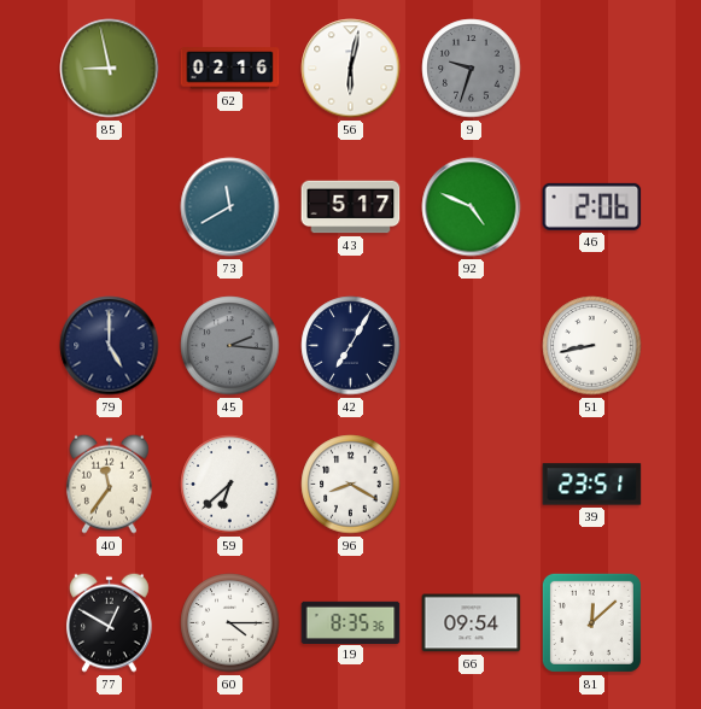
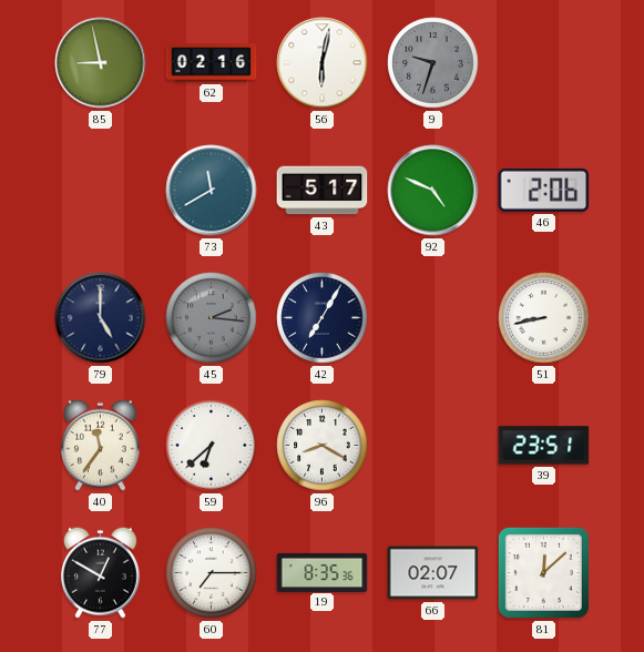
60: 4:15 -> 7:15
66: 09:54 -> 02:07
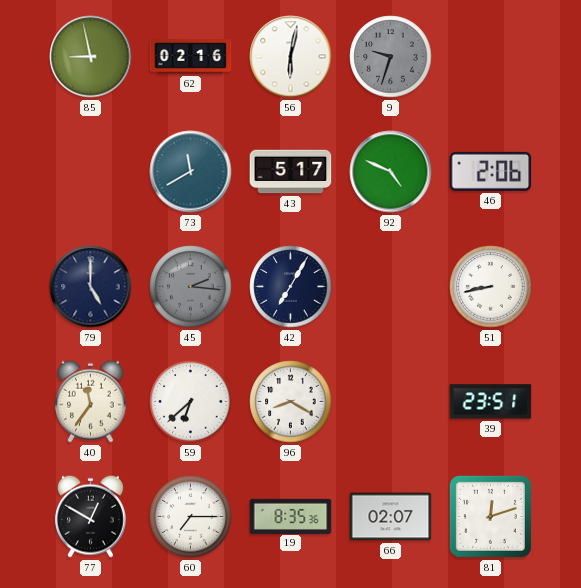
81: 12:08 -> 12:12
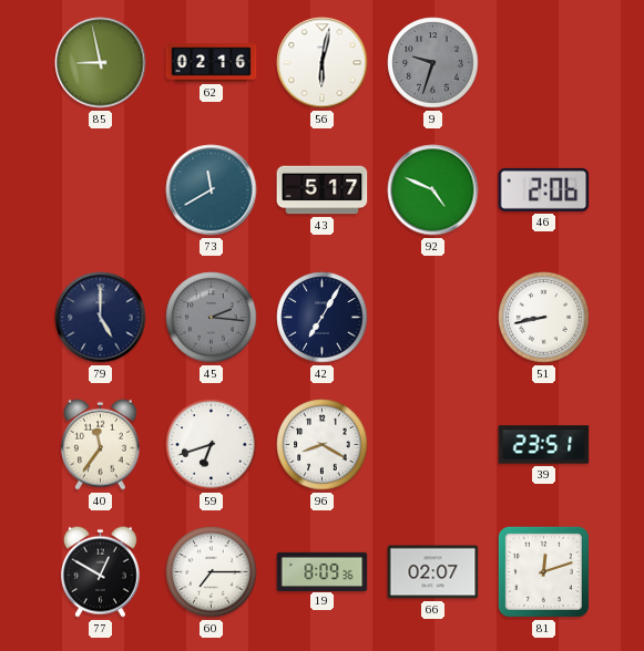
59: 6:38 -> 6:42
19: 8:35 -> 8:09
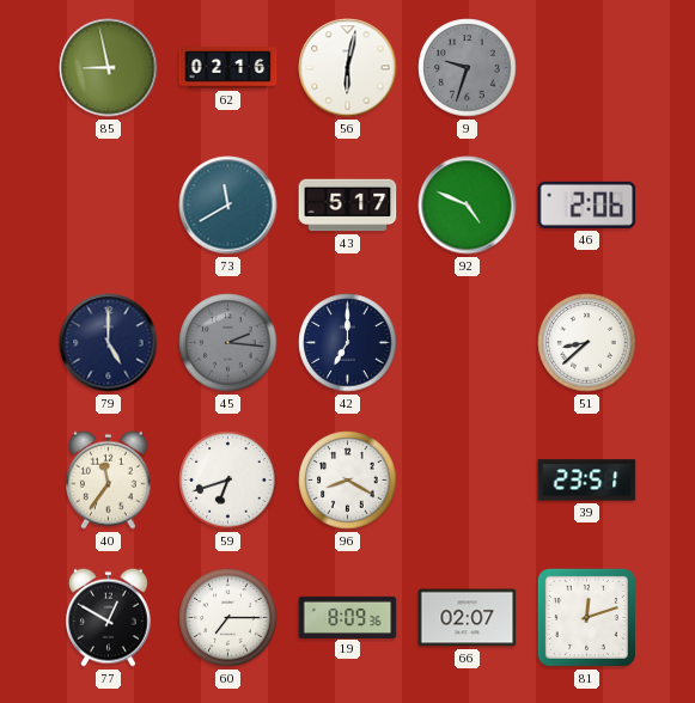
42: 7:05 -> 7:00
51: 8:43 -> 8:38
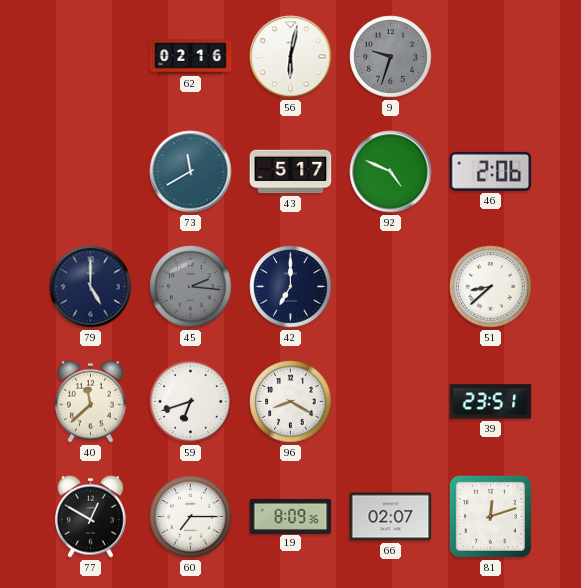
85: 8:58 -> none
40: 11:36 -> 11:38
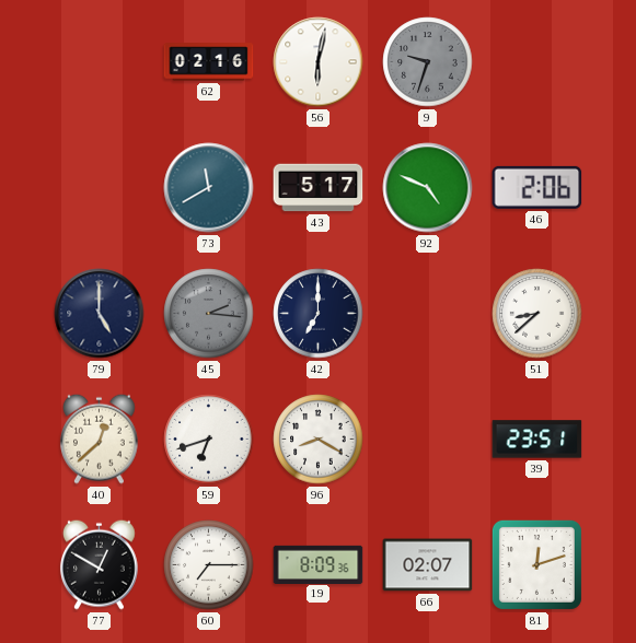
40: 11:38 -> 12:38
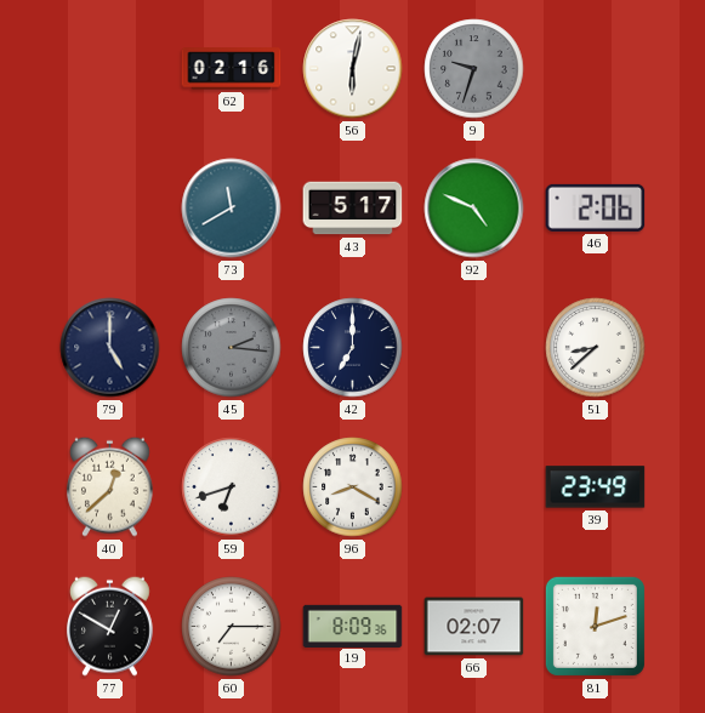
39: 23:51 -> 23:49
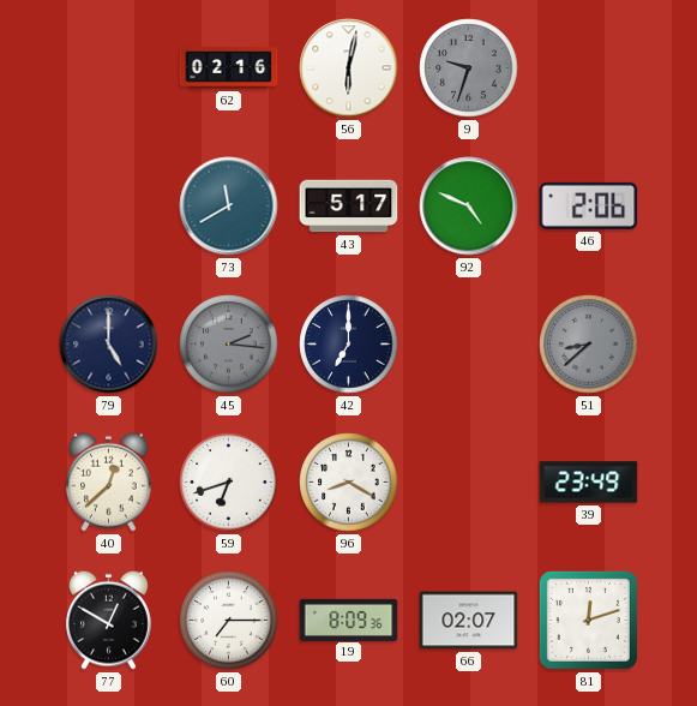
51 dial: white -> grey
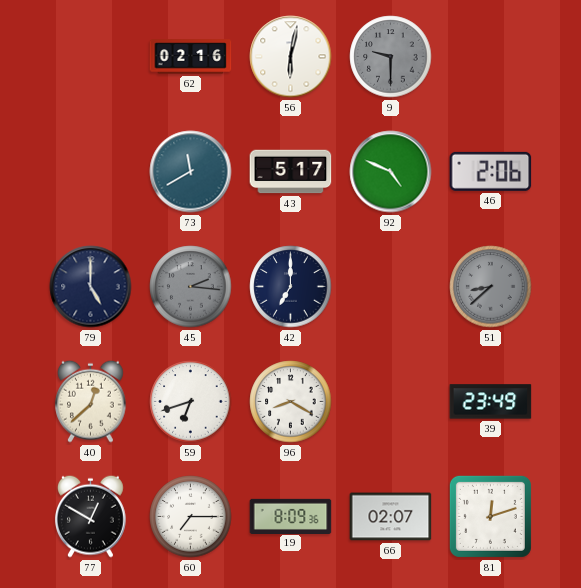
9: 9:33 -> 9:30
